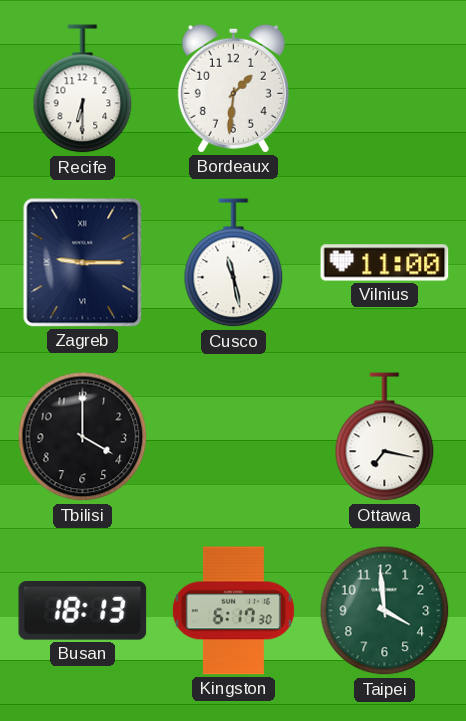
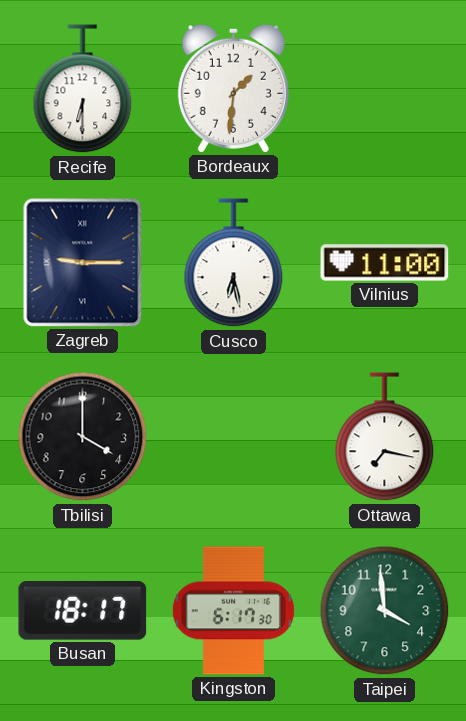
Cusco: 11:28 -> 6:28
Busan: 18:13 -> 18:17
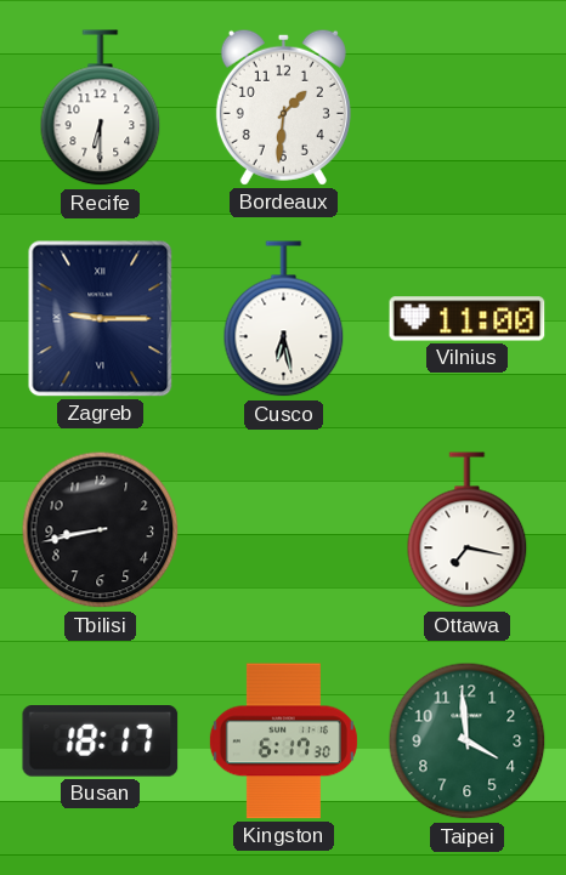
Tbilisi: 4:00 -> 8:43
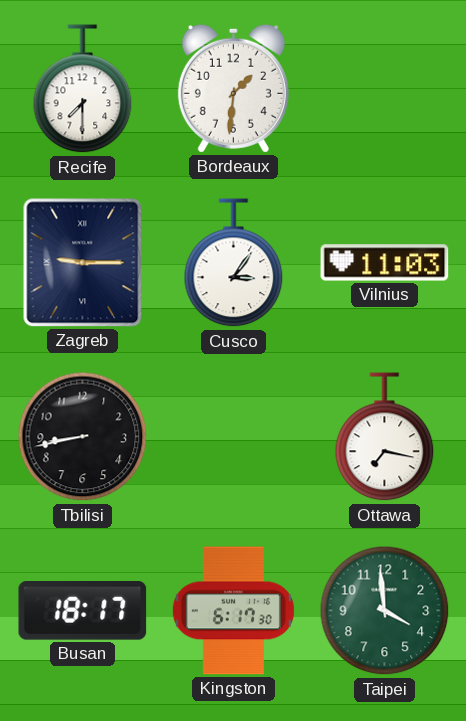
Recife: 6:30 -> 7:30
Cusco: 6:28 -> 3:06
Vilnius: 11:00 -> 11:03
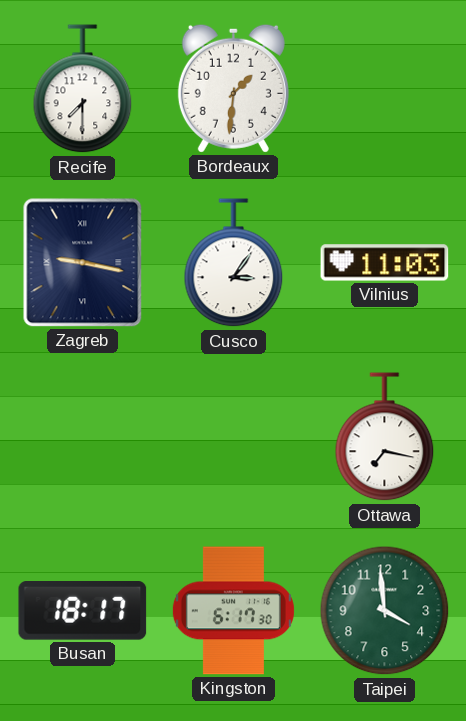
Zagreb: 9:15 -> 9:17
Tbilisi: 8:43 -> none
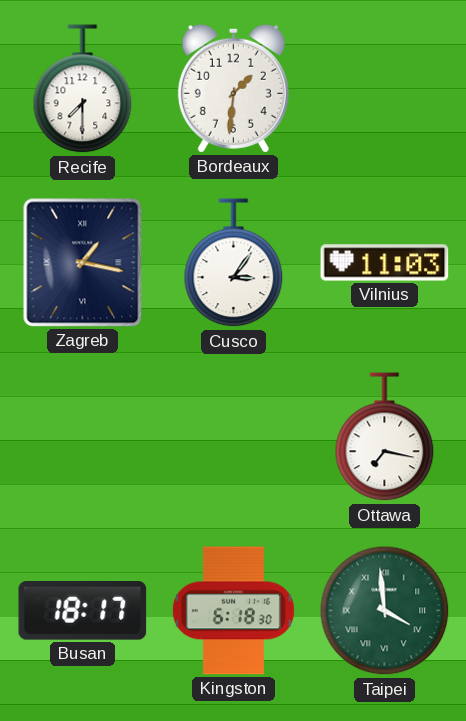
Zagreb: 9:17 -> 1:17
Kingston: 6:17 -> 6:18
Taipei numerals: Arabic -> Roman
